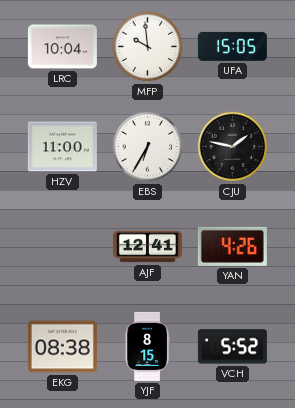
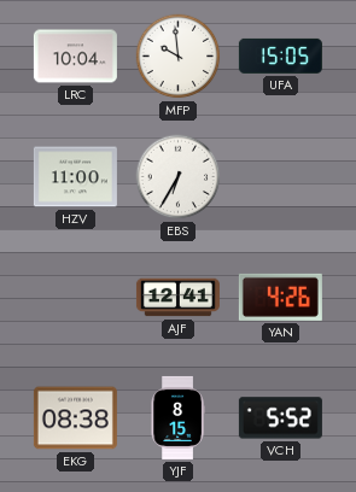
CJU: 1:47 -> none
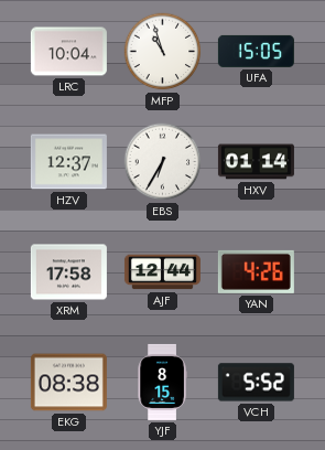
MFP: 9:59 -> 10:57
HZV: 11:00 -> 12:37
HXV: none -> 01:14
XRM: none -> 17:58
AJF: 12:41 -> 12:44
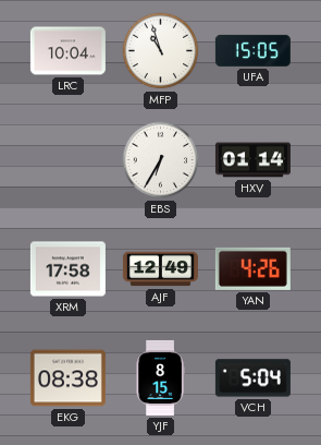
HZV: 12:37 -> none
AJF: 12:44 -> 12:49
VCH: 5:52 -> 5:04
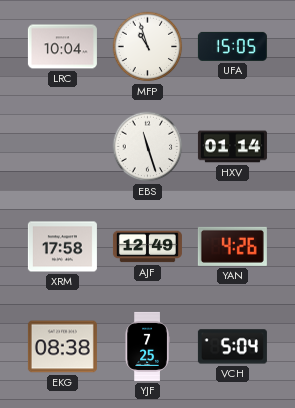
EBS: 6:35 -> 11:27
YJF: 8:15 -> 7:25
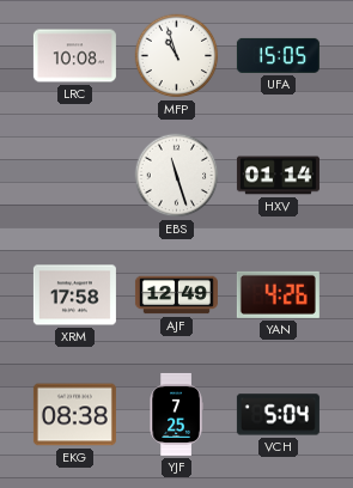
LRC: 10:04 -> 10:08
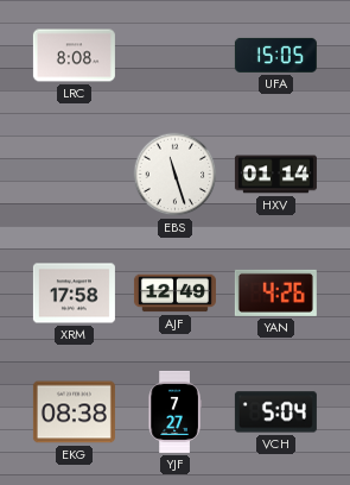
LRC: 10:08 -> 8:08
MFP: 10:57 -> none
YJF: 7:25 -> 7:27
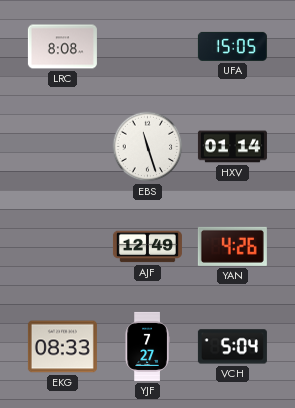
XRM: 17:58 -> none
EKG: 08:38 -> 08:33
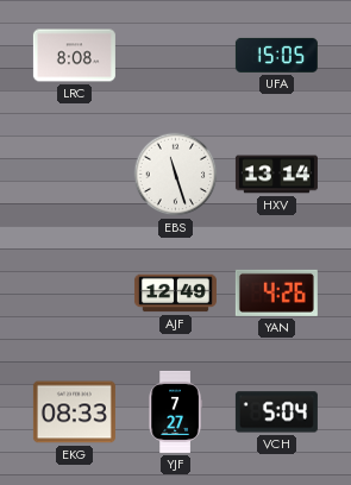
HXV: 01:14 -> 13:14
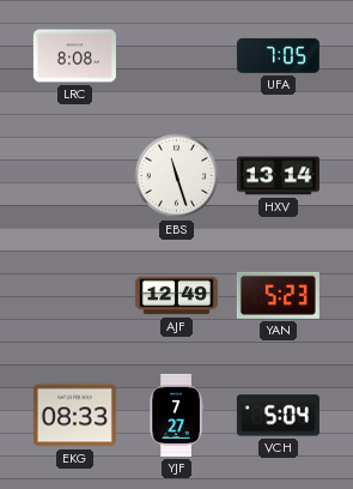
UFA: 15:05 -> 7:05
YAN: 4:26 -> 5:23
